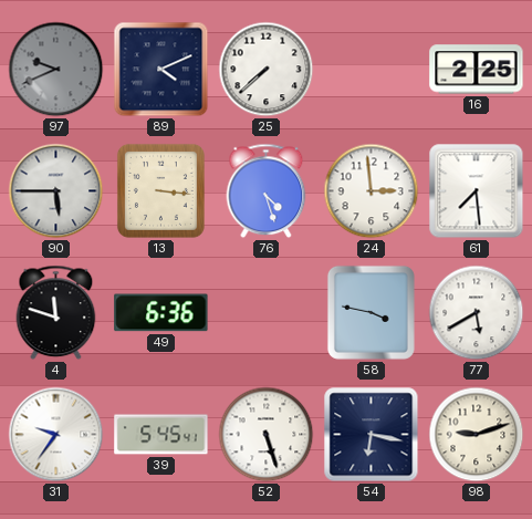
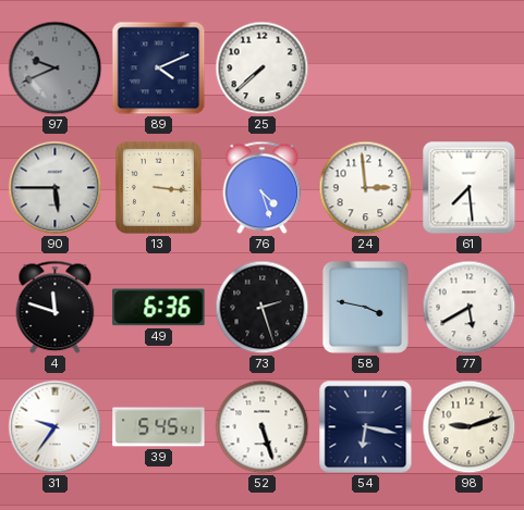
16: 2:25 -> none
73: none -> 2:27
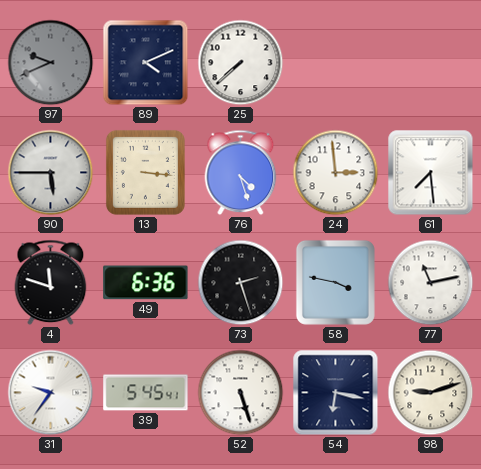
77: 5:40 -> 11:13
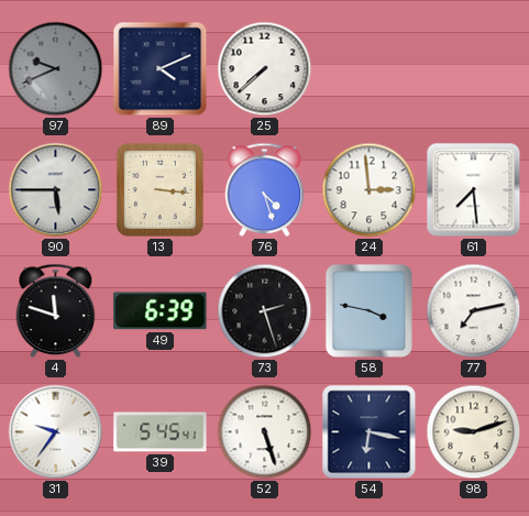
49: 6:36 -> 6:39
77: 11:13 -> 7:13
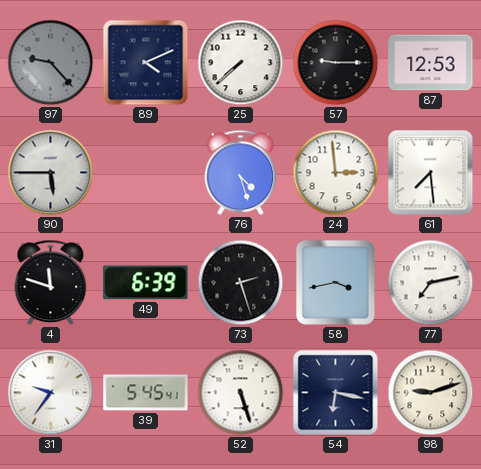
97: 9:41 -> 9:23
57: none -> 9:15
87: none -> 12:53
13: 3:16 -> none
58: 3:47 -> 3:43
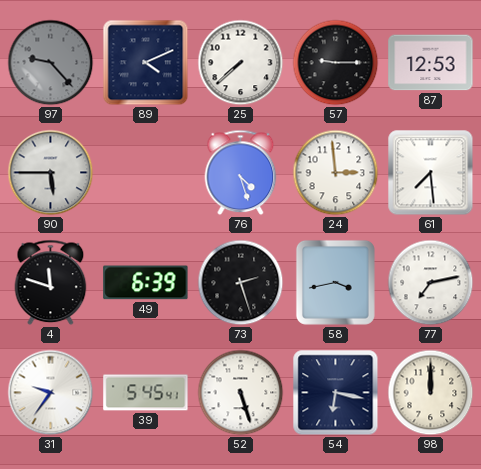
98: 9:12 -> 12:00
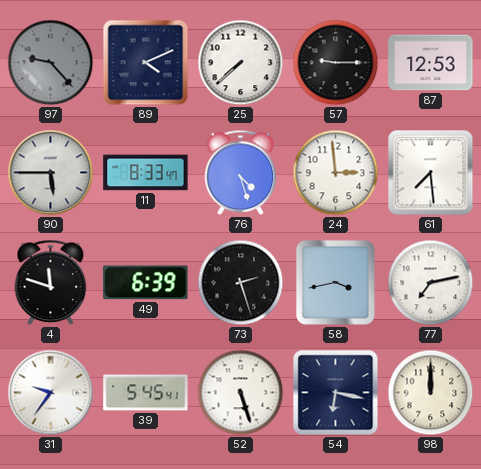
11: none -> 8:33
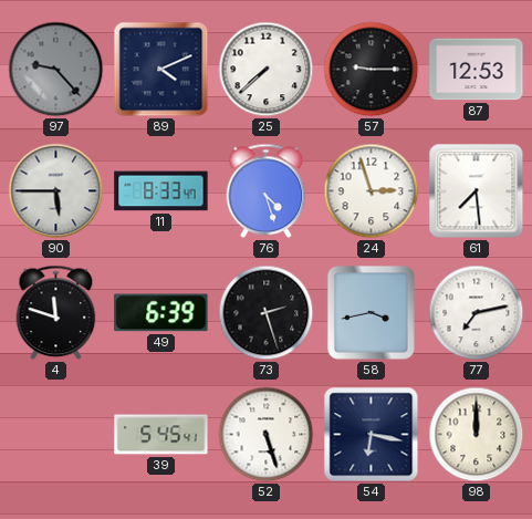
24: 2:59 -> 2:57
31: 9:36 -> none
